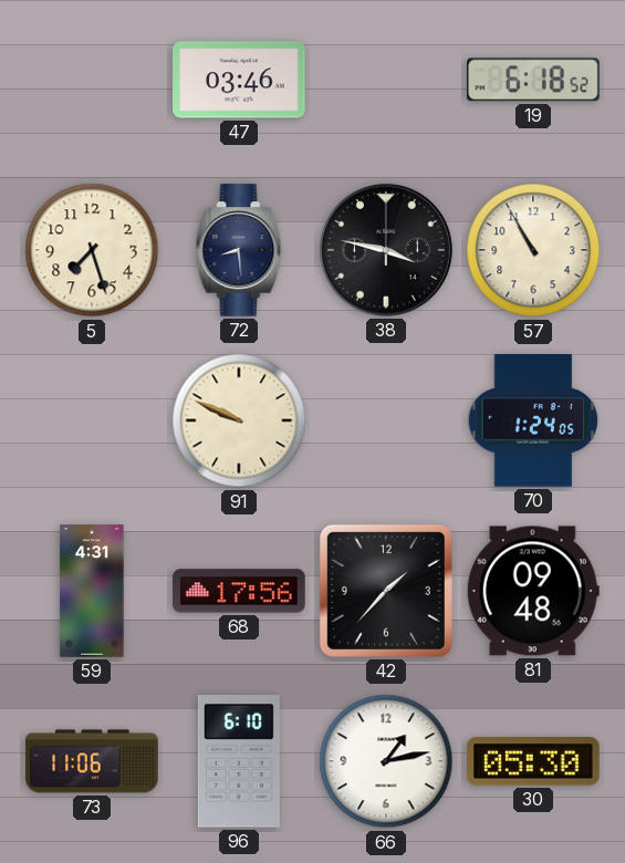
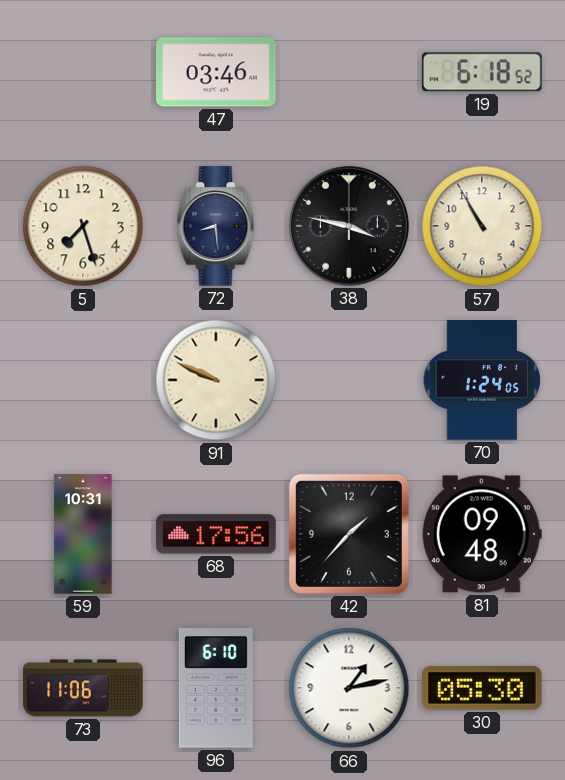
59: 4:31 -> 10:31
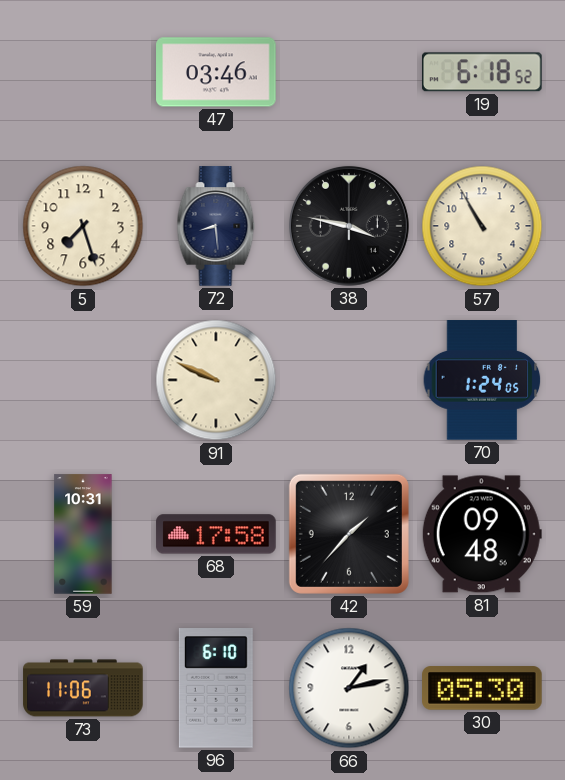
68: 17:56 -> 17:58
